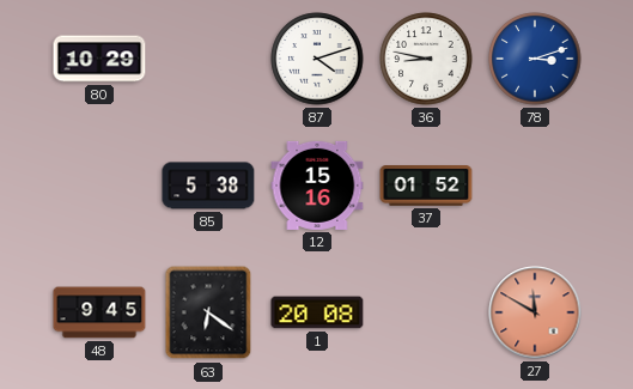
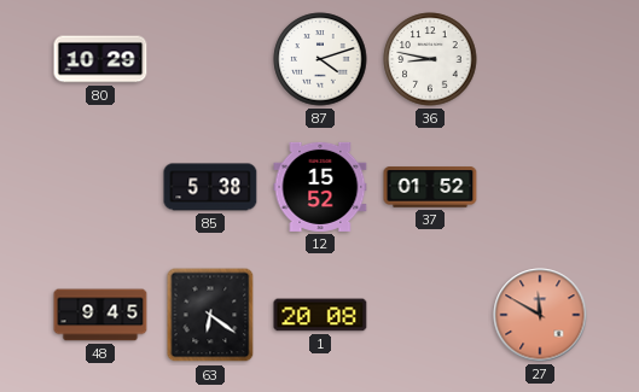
78: 3:12 -> none
12: 15:16 -> 15:52
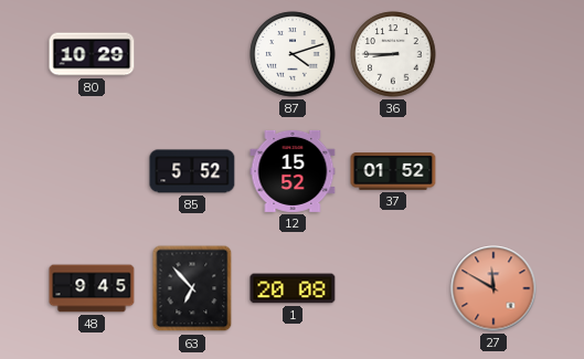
36: 8:47 -> 8:45
85: 5:38 -> 5:52
63: 6:21 -> 6:53
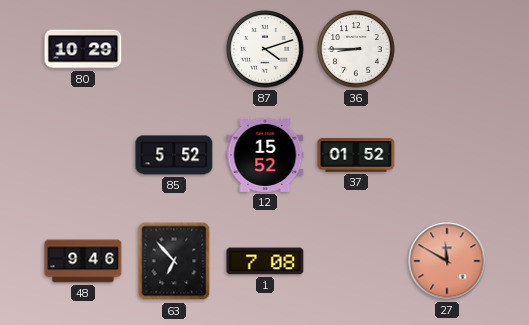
48: 9:45 -> 9:46
1: 20:08 -> 7:08
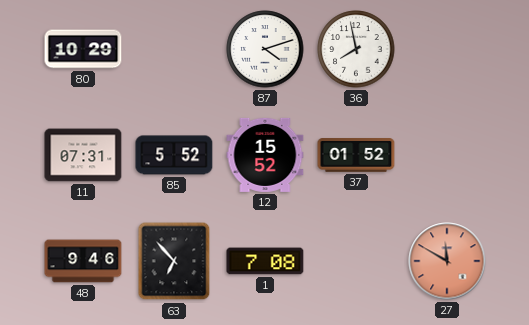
36: 8:45 -> 7:58
11: none -> 07:31
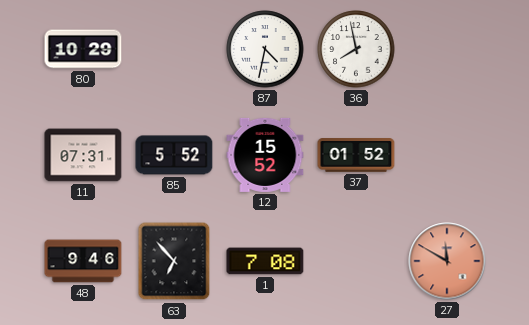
87: 4:12 -> 4:32
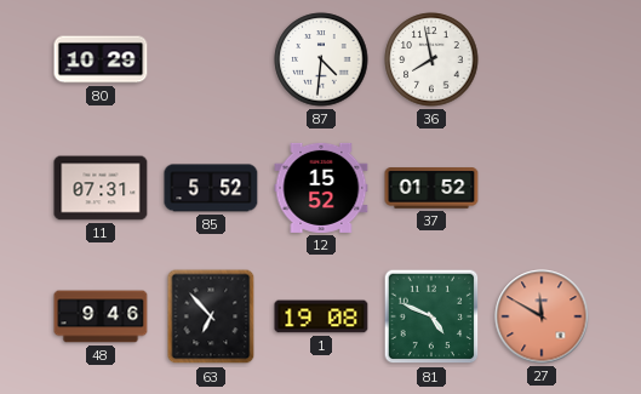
87: 4:32 -> 4:31
1: 7:08 -> 19:08
81: none -> 4:49
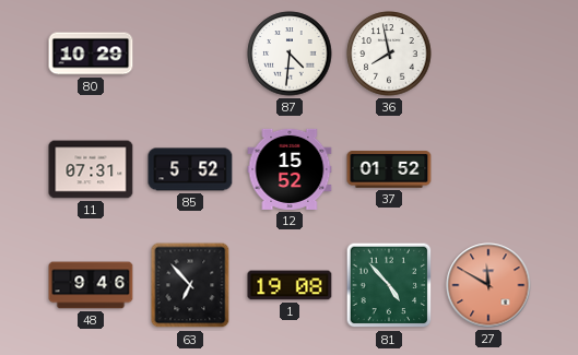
81: 4:49 -> 4:53
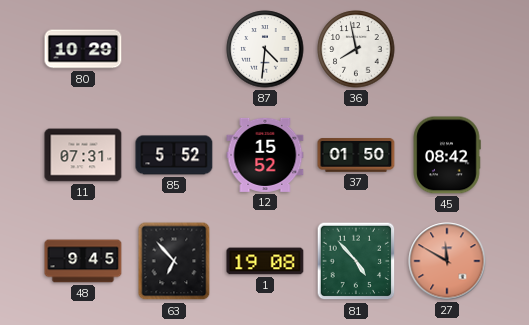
37: 01:52 -> 01:50
45: none -> 08:42
48: 9:46 -> 9:45
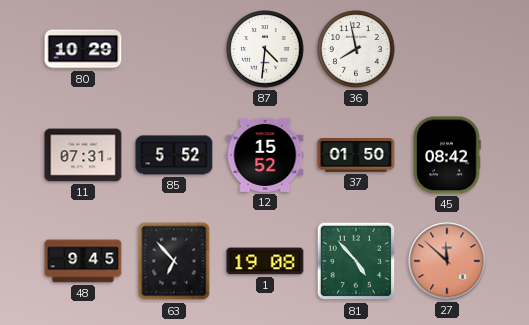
27: 11:50 -> 11:52
